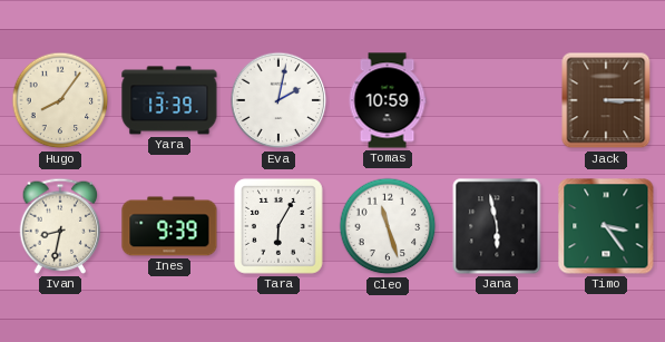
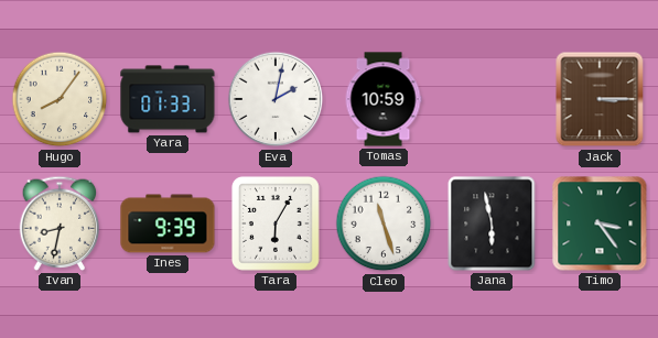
Yara: 13:39 -> 01:33
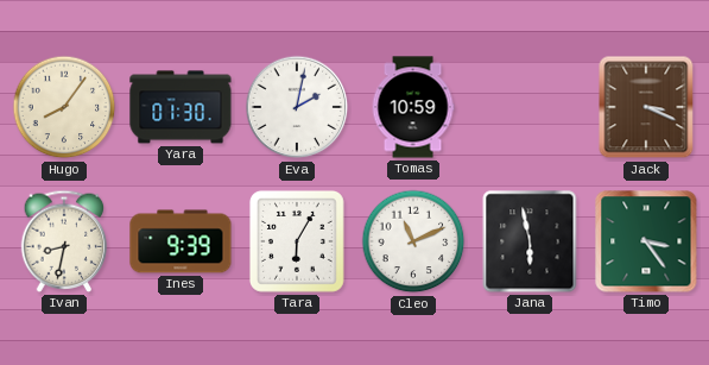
Yara: 01:33 -> 01:30
Jack: 3:15 -> 3:19
Cleo: 11:27 -> 11:11
